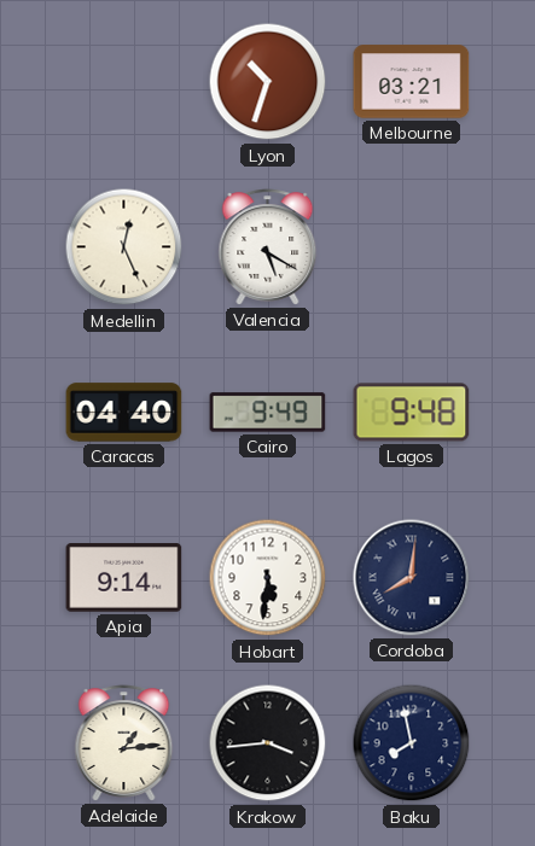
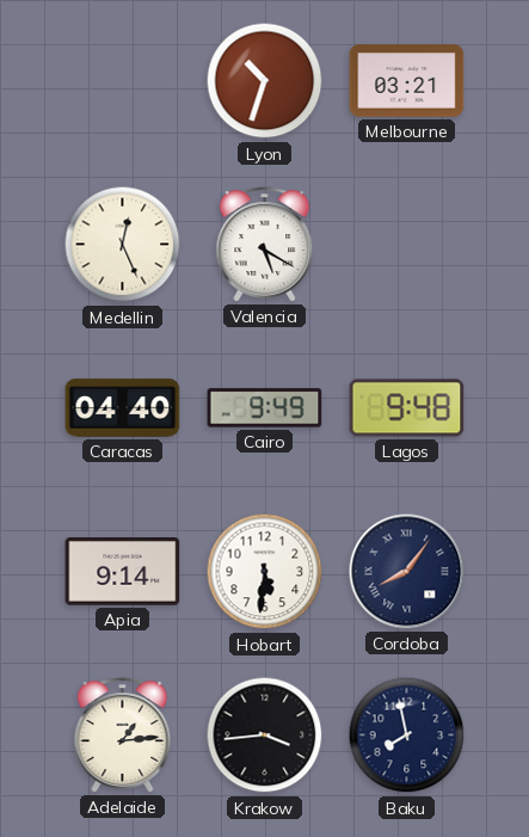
Cordoba: 8:01 -> 8:06
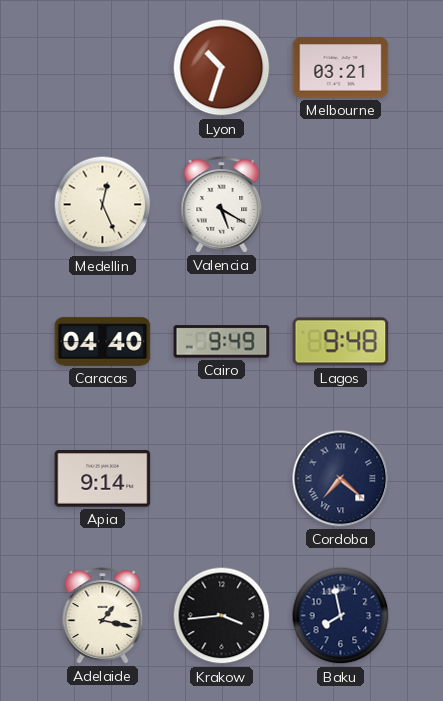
Hobart: 5:31 -> none
Cordoba: 8:06 -> 7:22
Adelaide: 1:14 -> 1:17
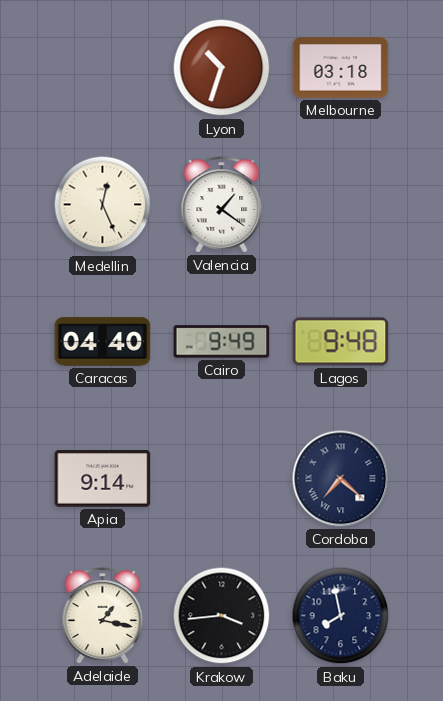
Melbourne: 03:21 -> 03:18
Valencia: 5:20 -> 1:21
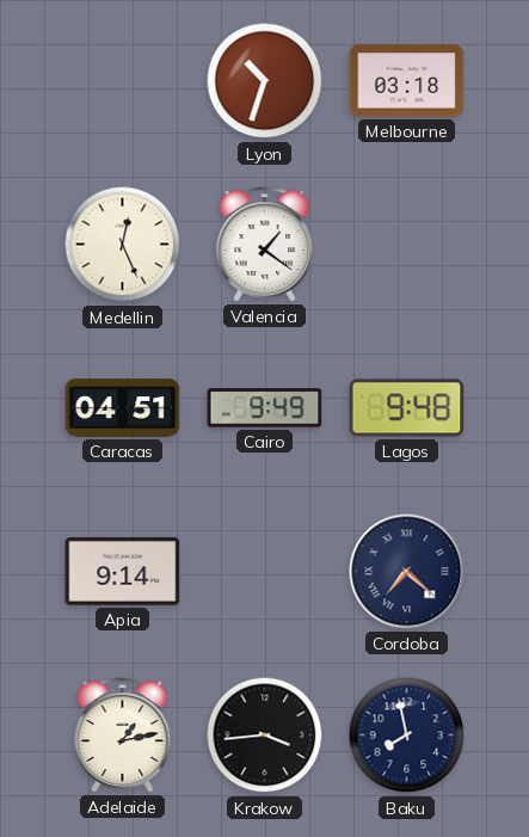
Caracas: 04:40 -> 04:51
Adelaide: 1:17 -> 1:13
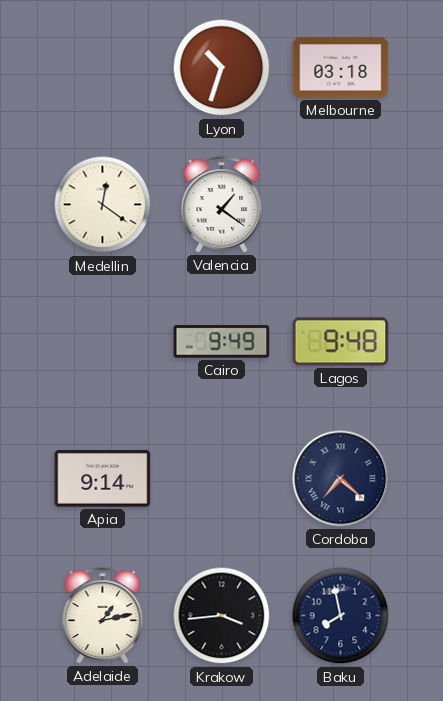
Medellin: 12:26 -> 12:21
Caracas: 04:51 -> none
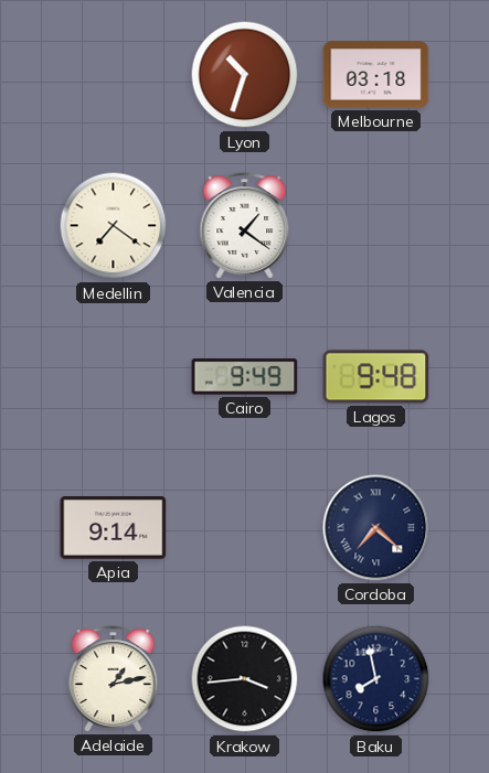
Medellin: 12:21 -> 7:21
